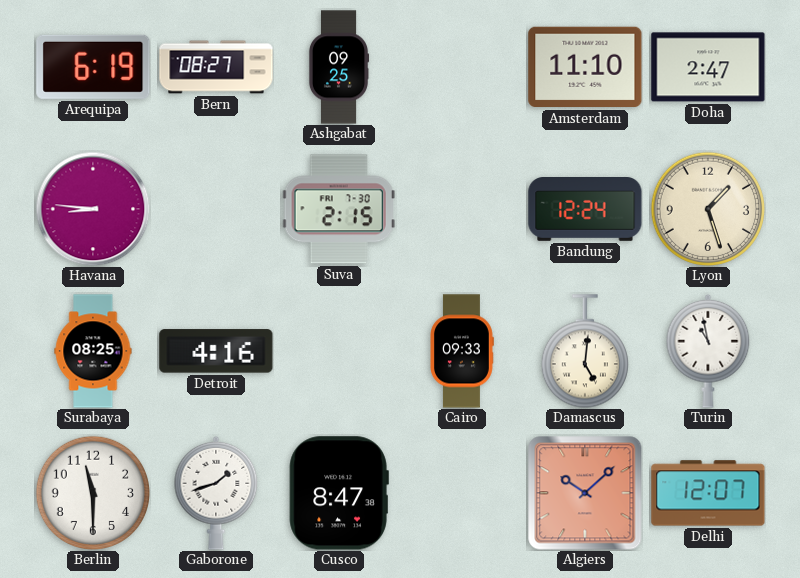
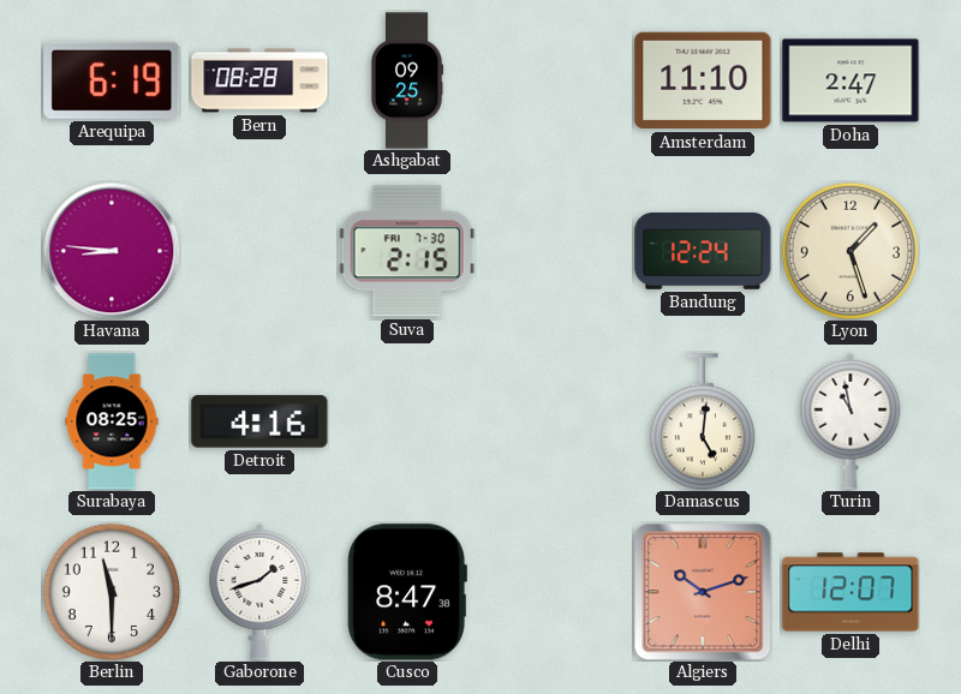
Bern: 08:27 -> 08:28
Cairo: 09:33 -> none
Algiers: 10:08 -> 10:12
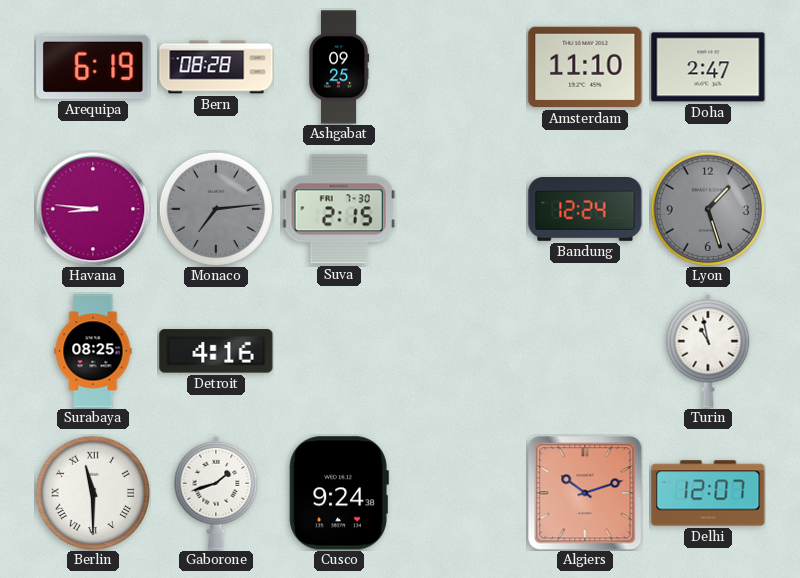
Monaco: none -> 7:14
Lyon dial: cream -> grey
Damascus: 5:01 -> none
Berlin numerals: Arabic -> Roman
Cusco: 8:47 -> 9:24
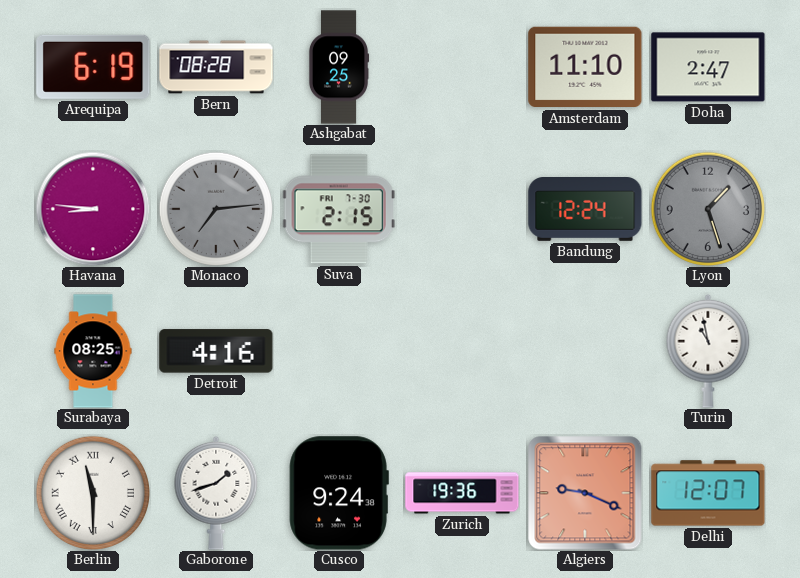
Zurich: none -> 19:36
Algiers: 10:12 -> 9:19
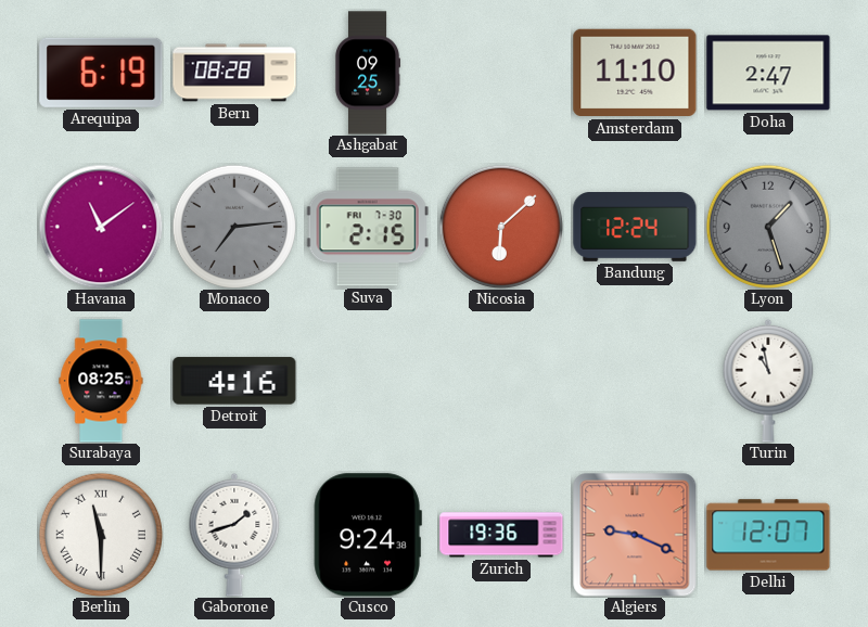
Havana: 8:46 -> 11:09
Nicosia: none -> 6:08
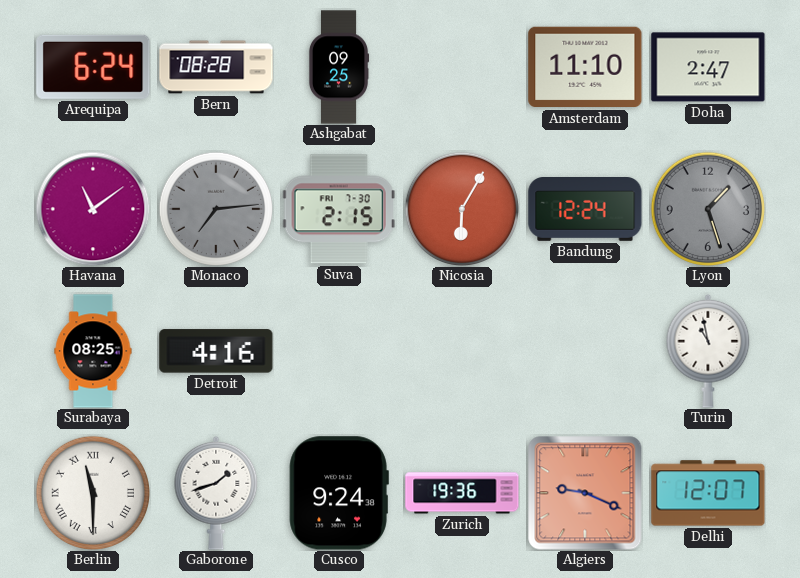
Arequipa: 6:19 -> 6:24
Nicosia: 6:08 -> 6:05
